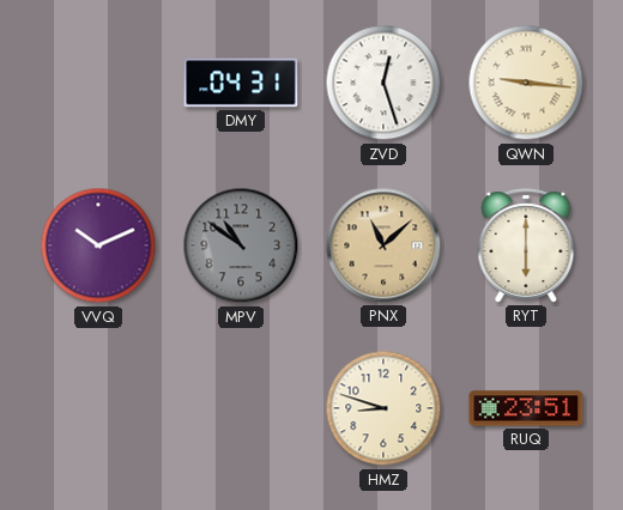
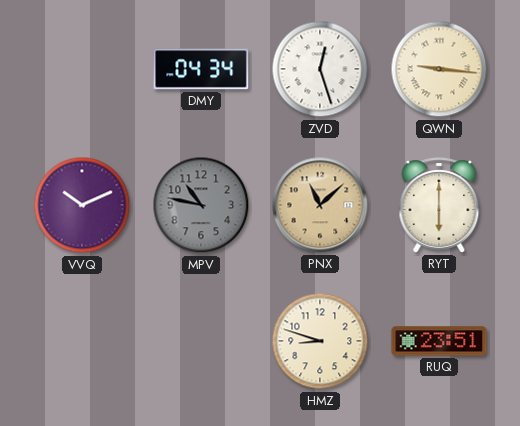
DMY: 04:31 -> 04:34
MPV: 10:51 -> 10:47
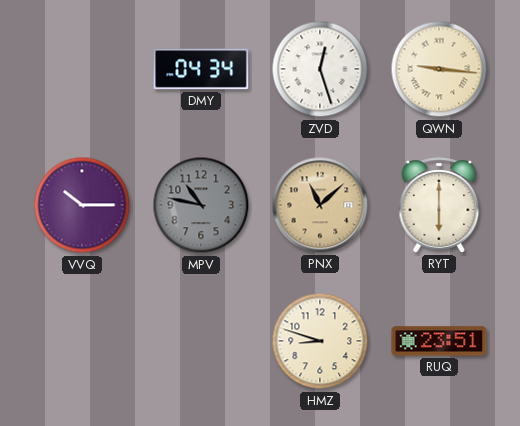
VVQ: 10:11 -> 10:15
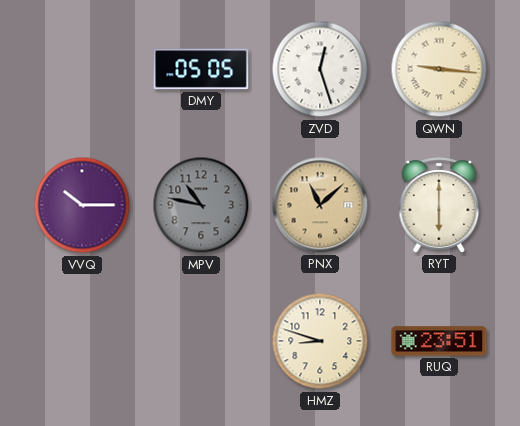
DMY: 04:34 -> 05:05
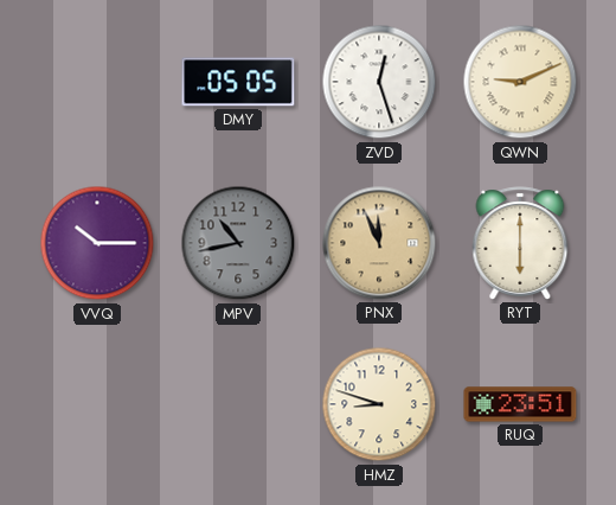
QWN: 9:16 -> 9:11
MPV: 10:47 -> 10:43
PNX: 11:08 -> 11:56
